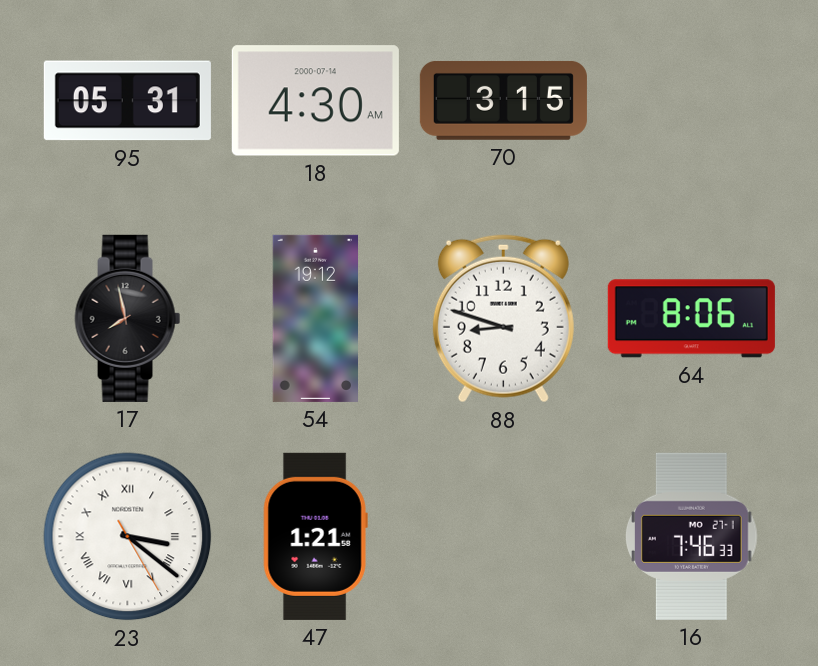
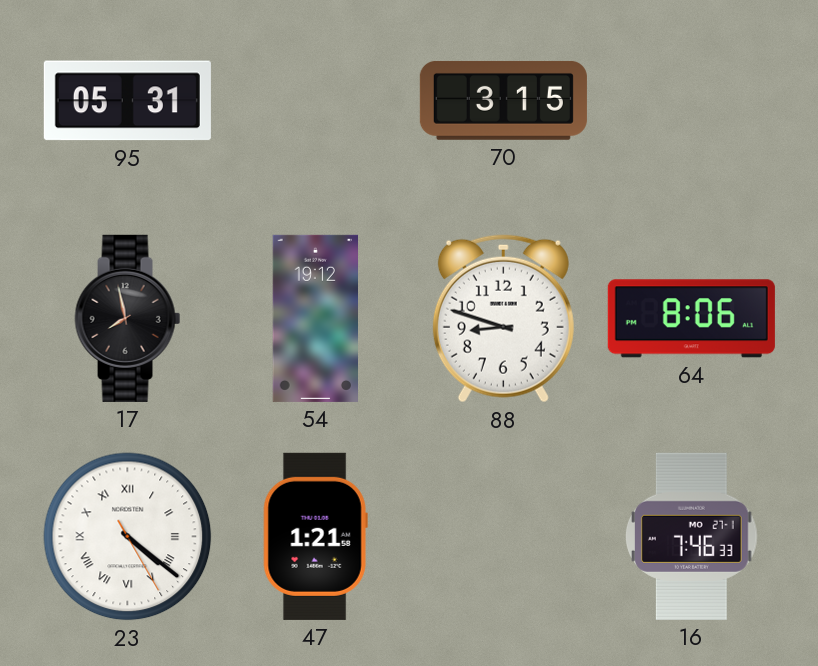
18: 4:30 -> none
23: 3:21 -> 4:21
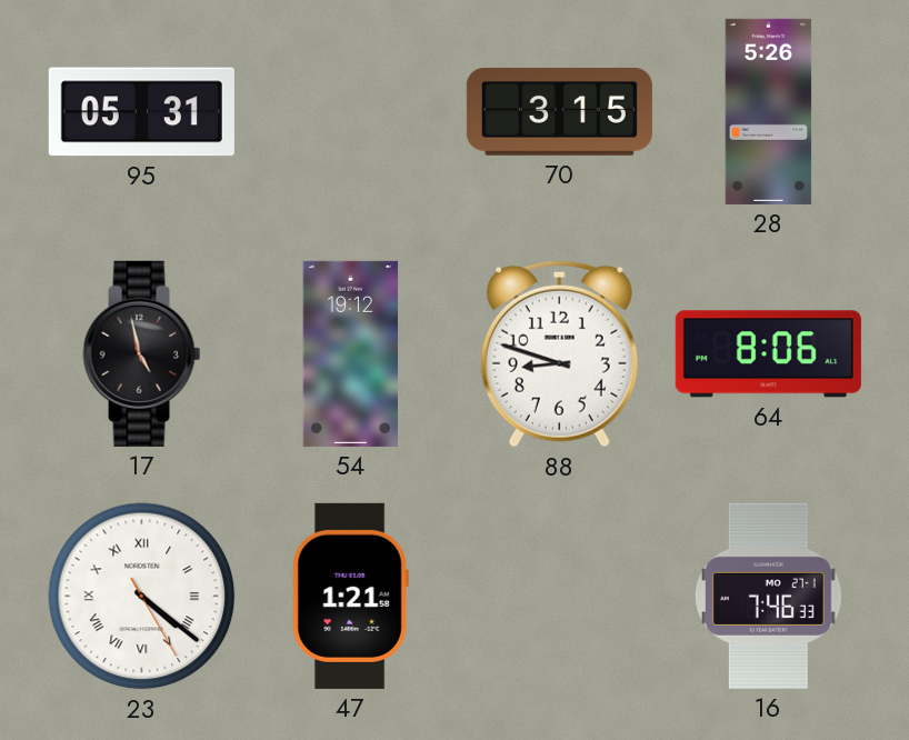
28: none -> 5:26
17: 7:58 -> 4:58
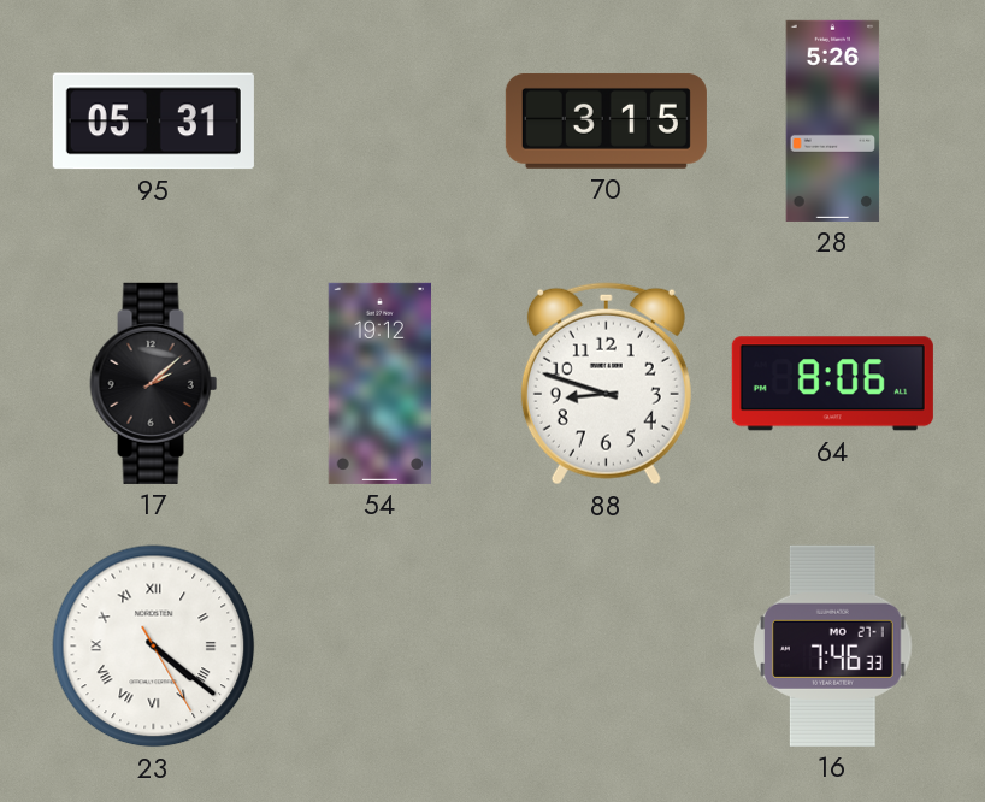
17: 4:58 -> 2:08
47: 1:21 -> none
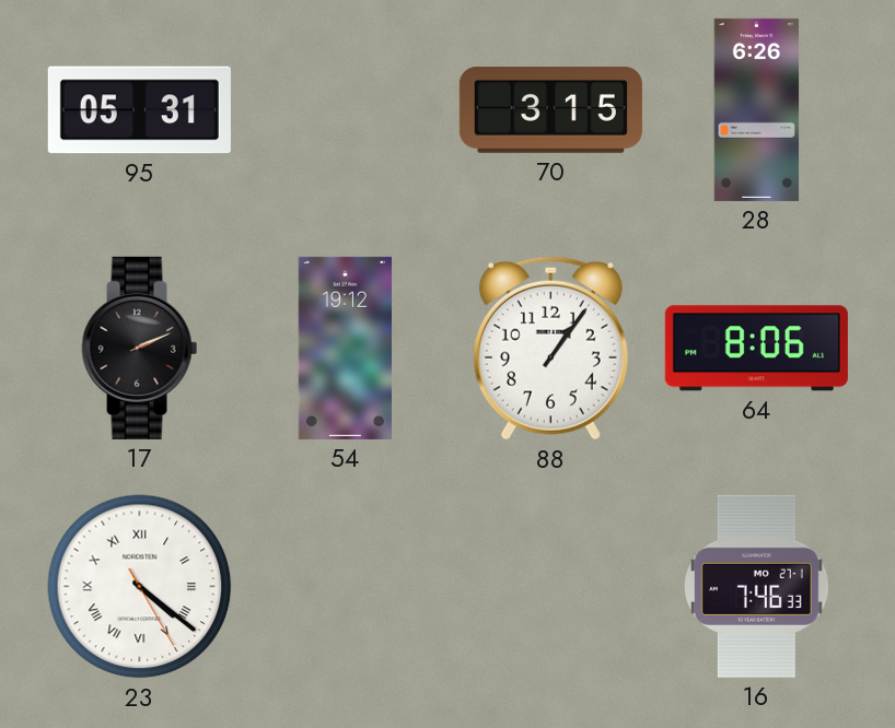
28: 5:26 -> 6:26
17: 2:08 -> 2:11
88: 8:48 -> 1:06
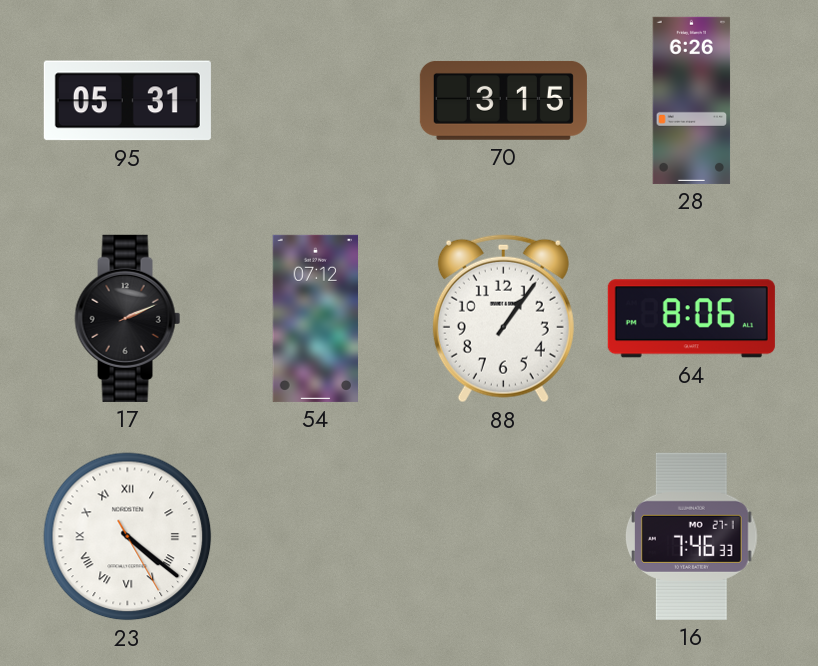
54: 19:12 -> 07:12
